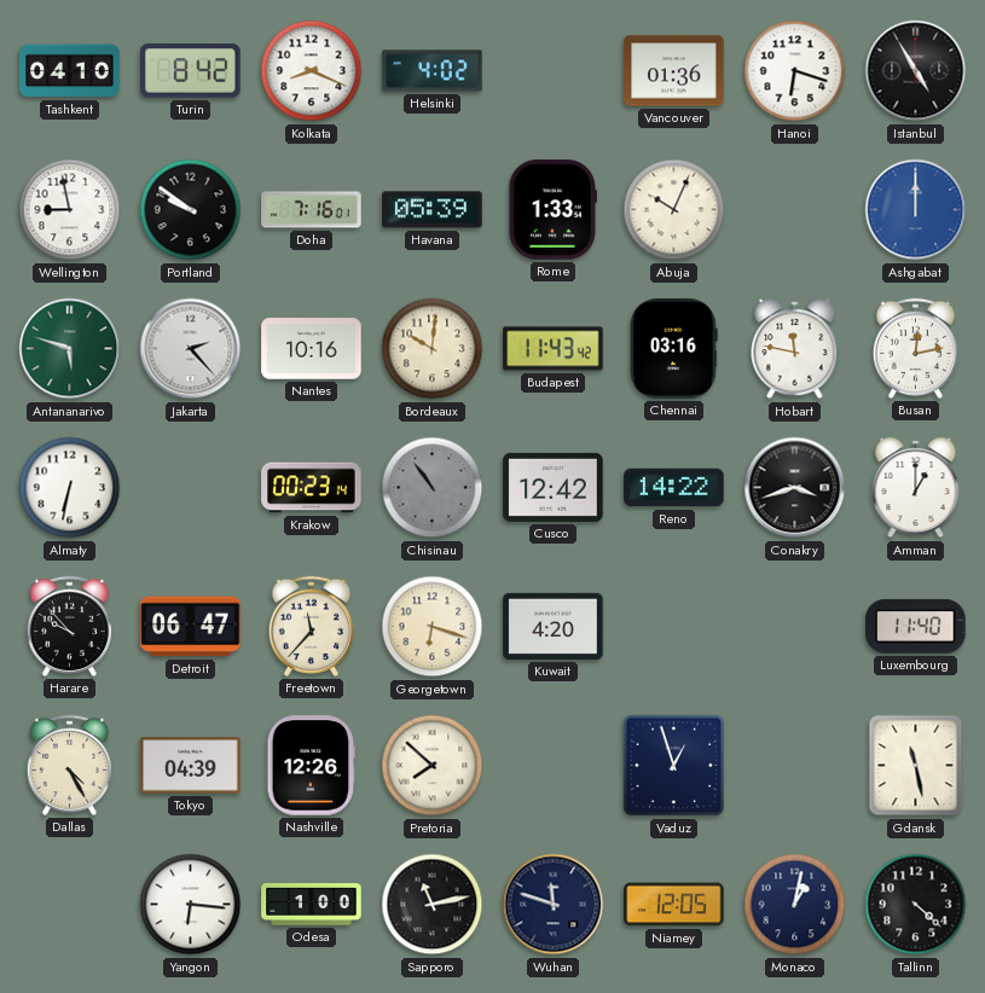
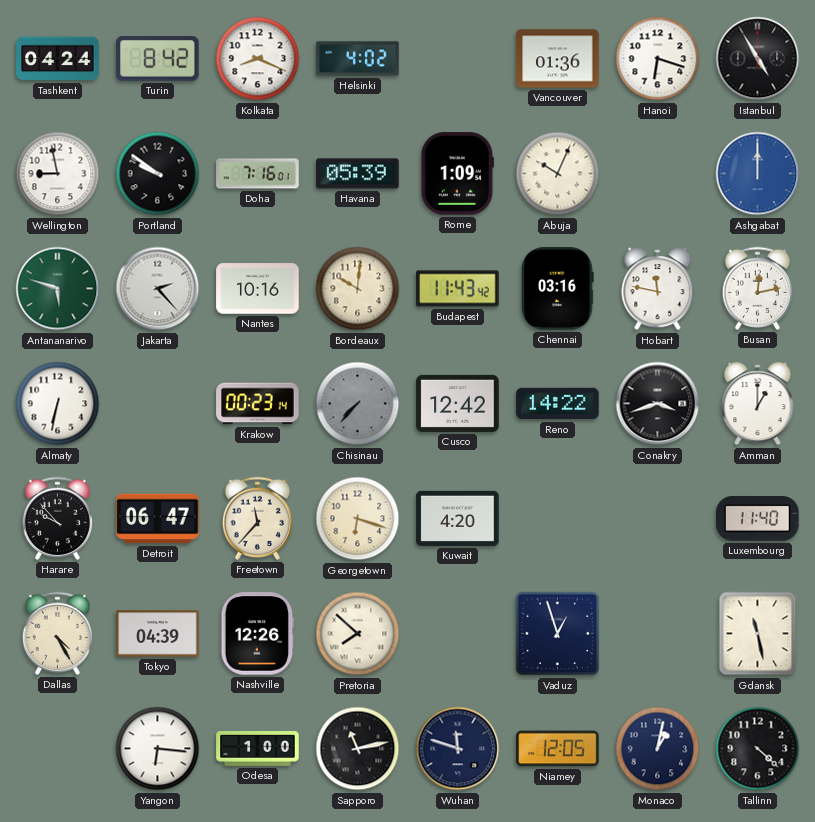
Tashkent: 04:10 -> 04:24
Rome: 1:33 -> 1:09
Chisinau: 10:54 -> 7:37
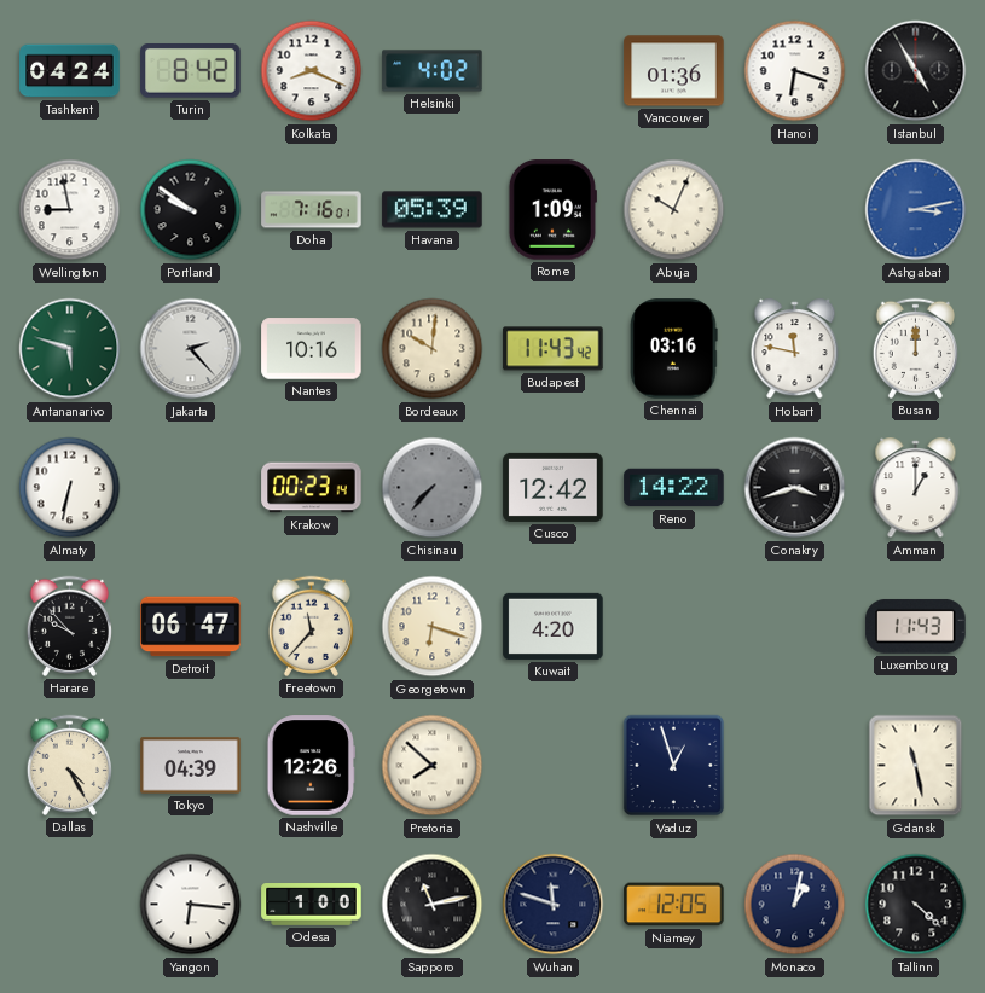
Ashgabat: 12:00 -> 3:13
Busan: 12:13 -> 12:00
Luxembourg: 11:40 -> 11:43
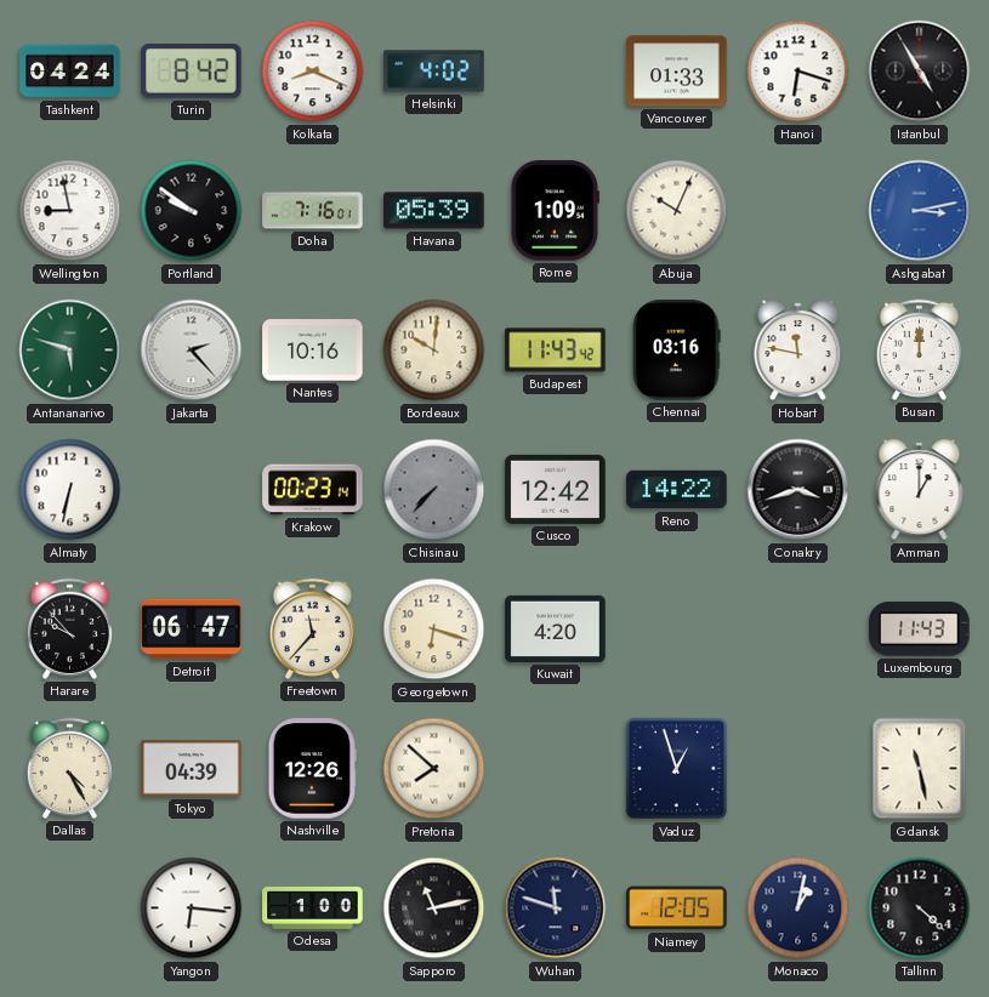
Vancouver: 01:36 -> 01:33
